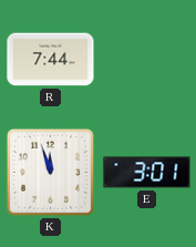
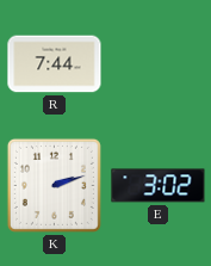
K: 11:57 -> 2:12
E: 3:01 -> 3:02
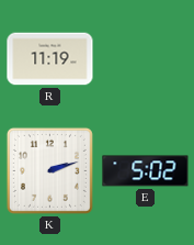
R: 7:44 -> 11:19
E: 3:02 -> 5:02
